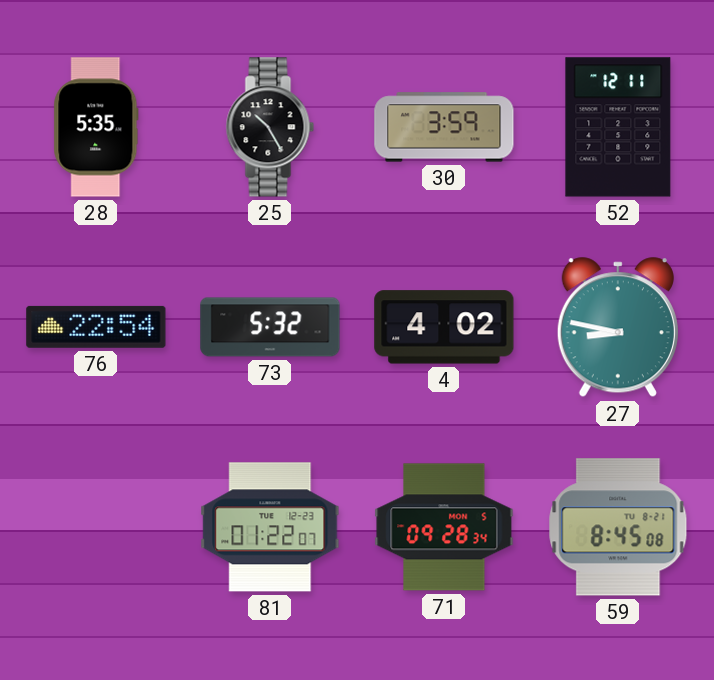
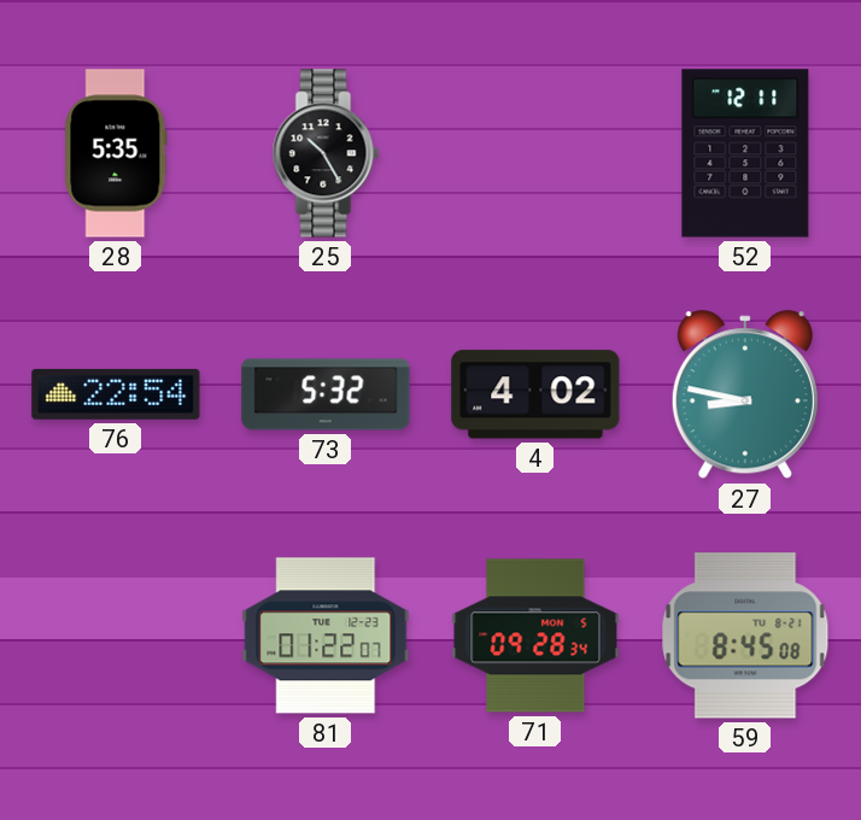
30: 3:59 -> none
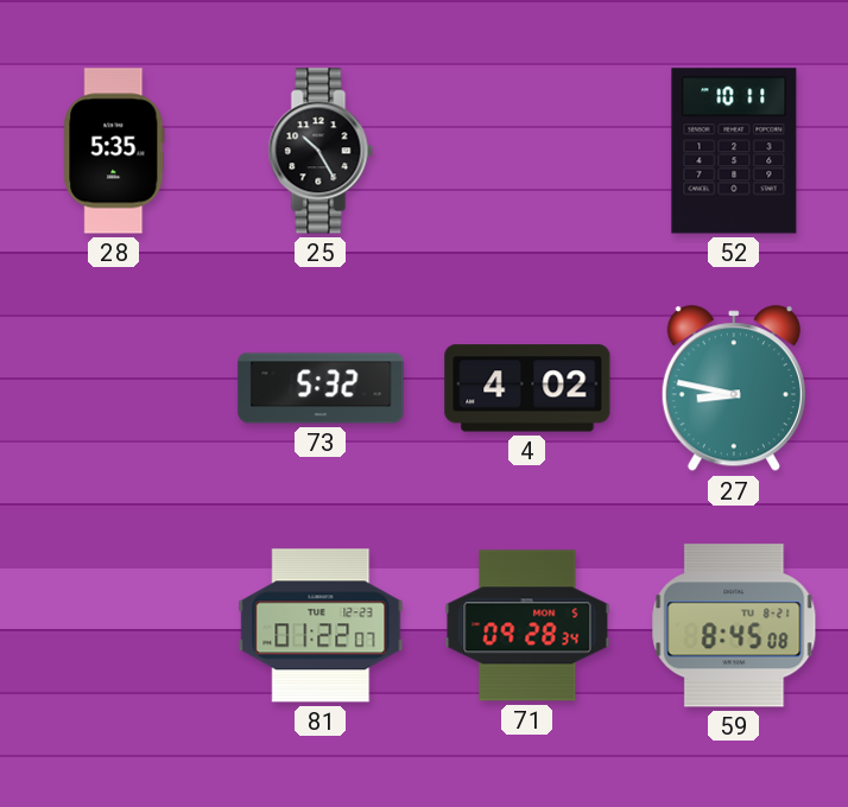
52: 12:11 -> 10:11
76: 22:54 -> none
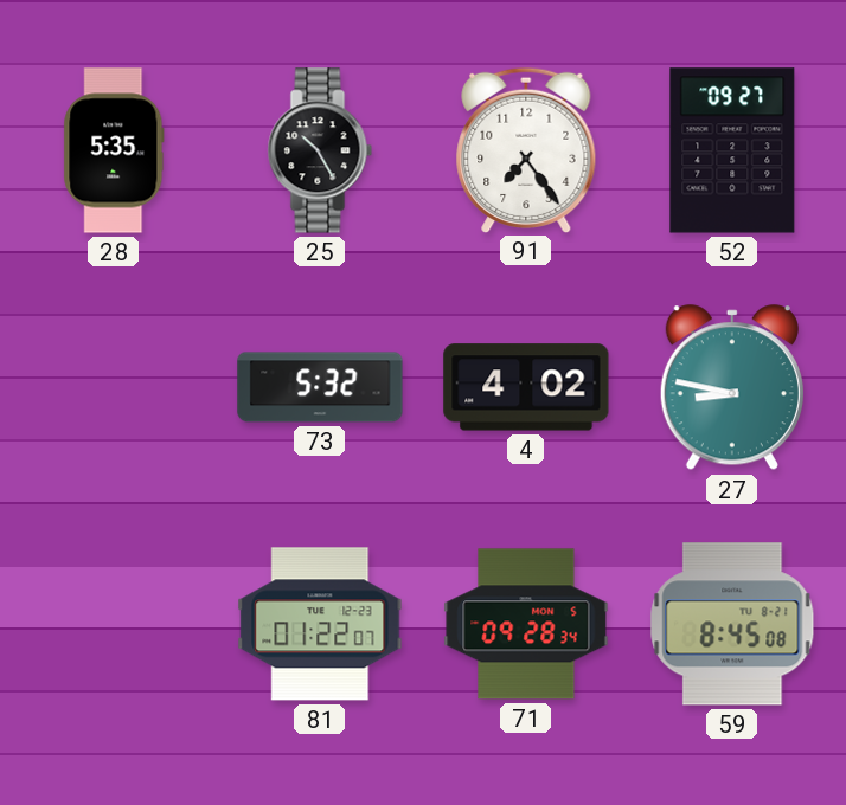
91: none -> 7:24
52: 10:11 -> 09:27
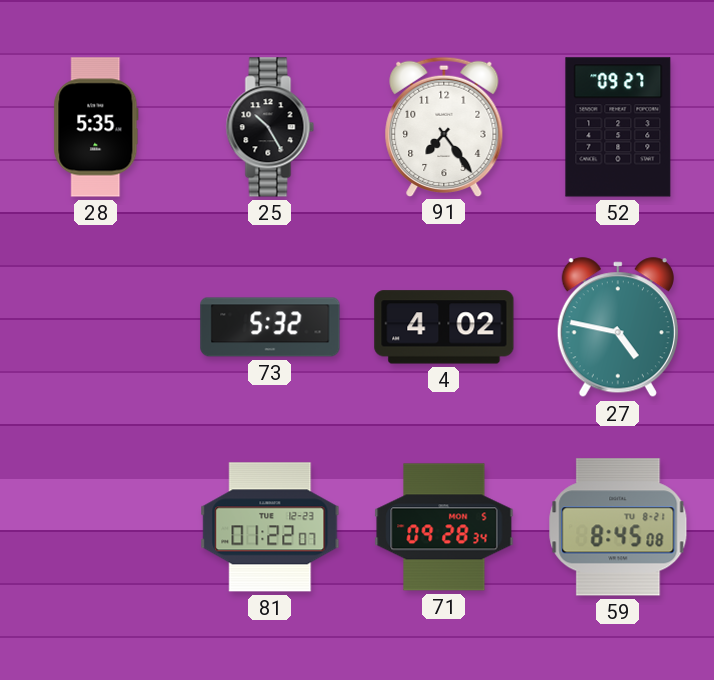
27: 8:47 -> 4:47
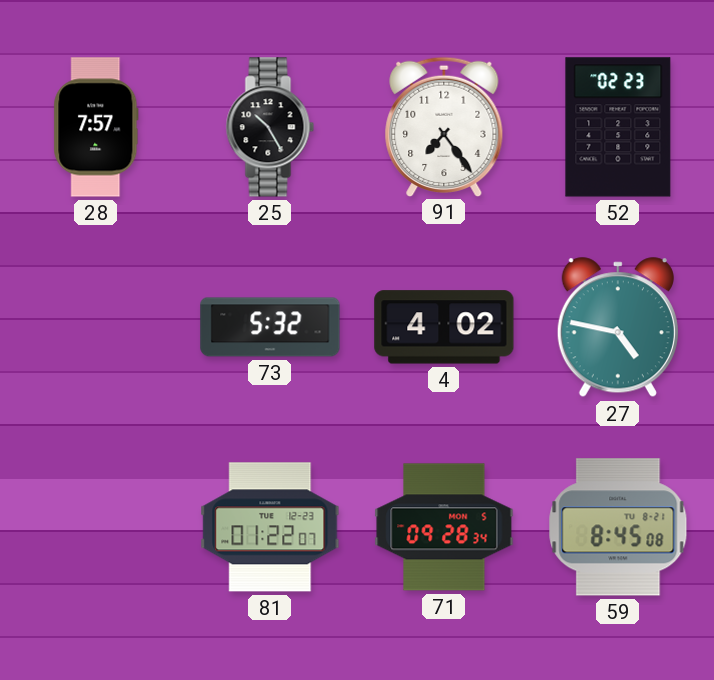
28: 5:35 -> 7:57
52: 09:27 -> 02:23
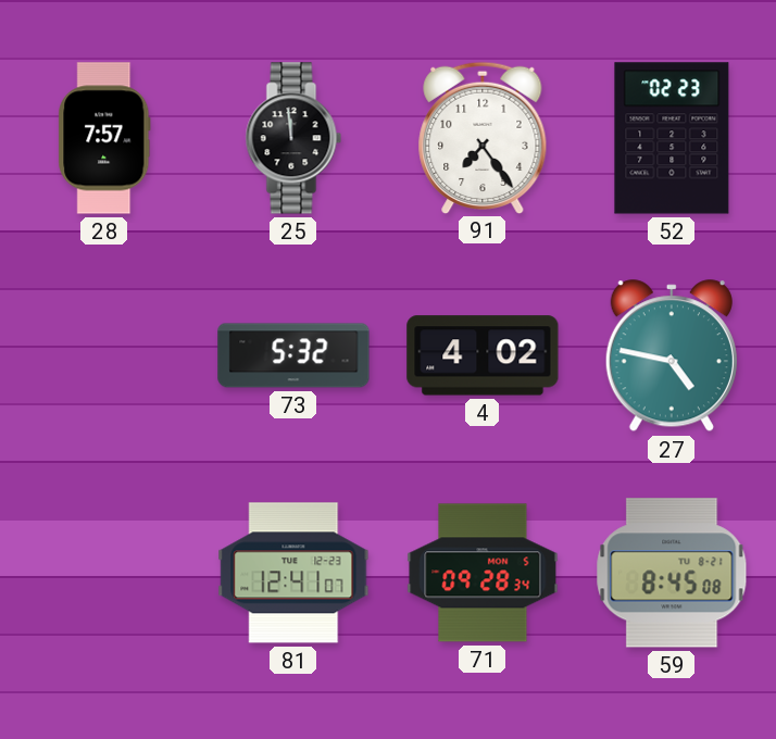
25: 10:25 -> 11:59
81: 01:22 -> 12:41
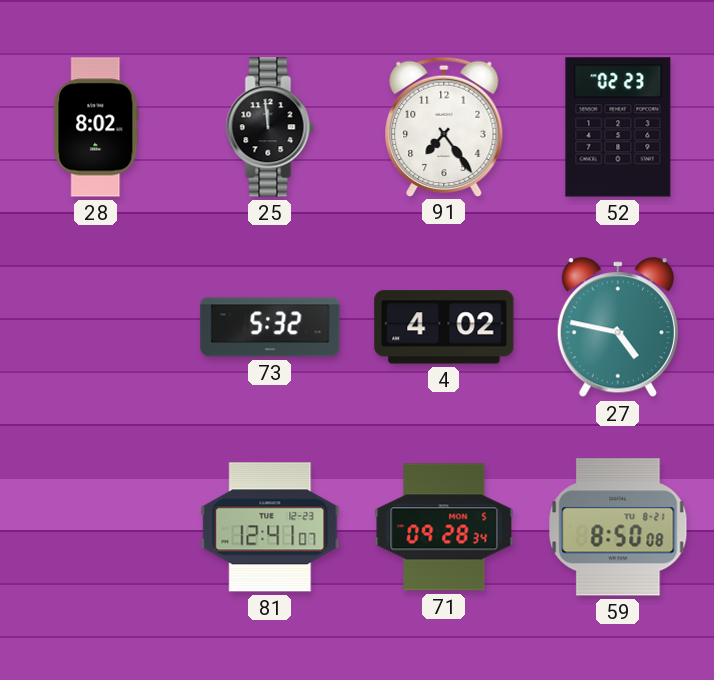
28: 7:57 -> 8:02
59: 8:45 -> 8:50
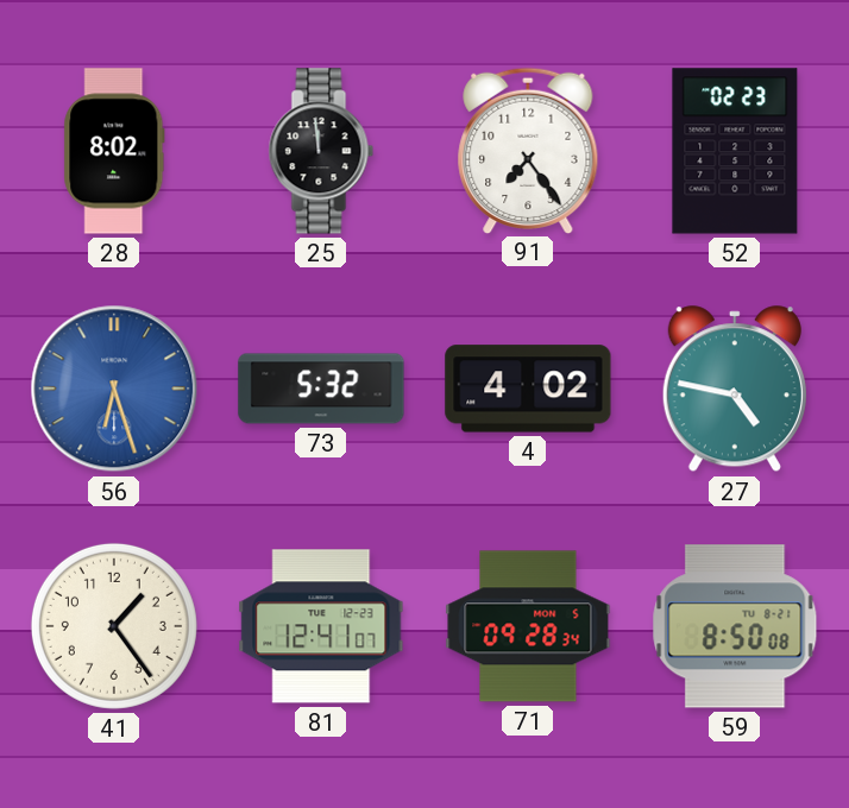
56: none -> 6:27
41: none -> 1:24
